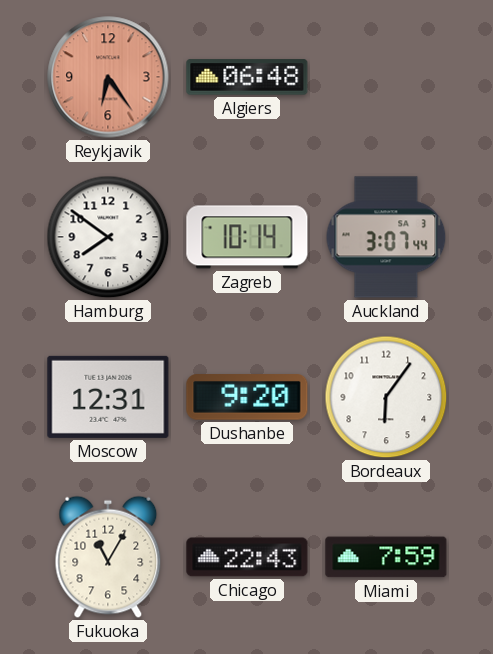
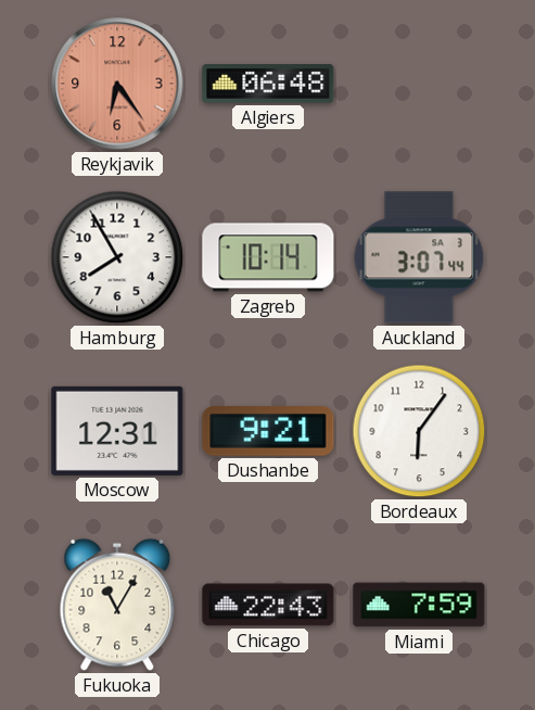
Hamburg: 7:51 -> 7:55
Dushanbe: 9:20 -> 9:21
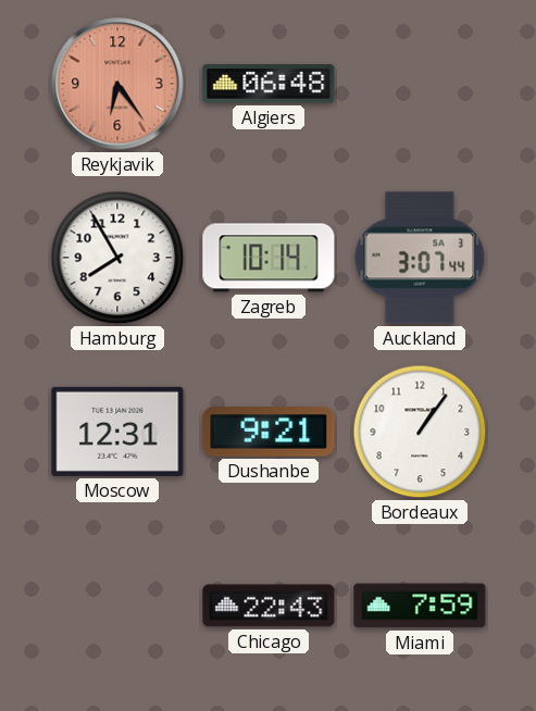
Bordeaux: 6:06 -> 1:06
Fukuoka: 11:05 -> none
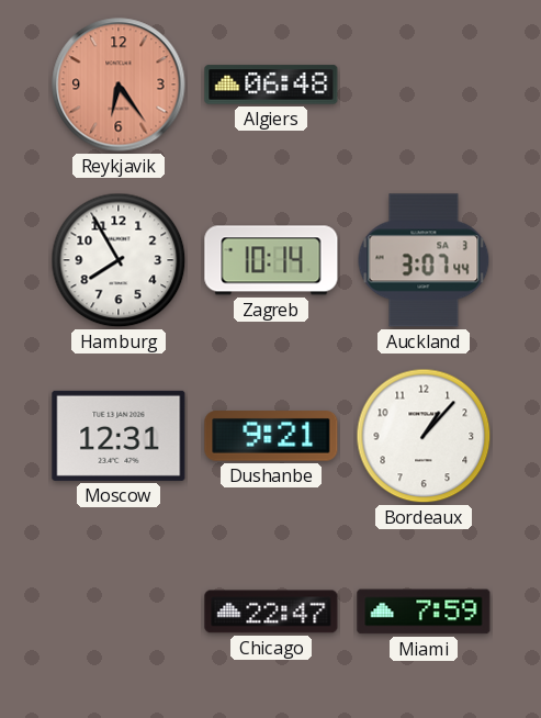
Bordeaux: 1:06 -> 1:07
Chicago: 22:43 -> 22:47
